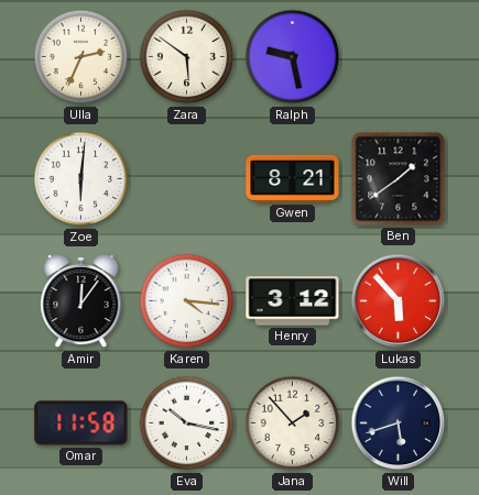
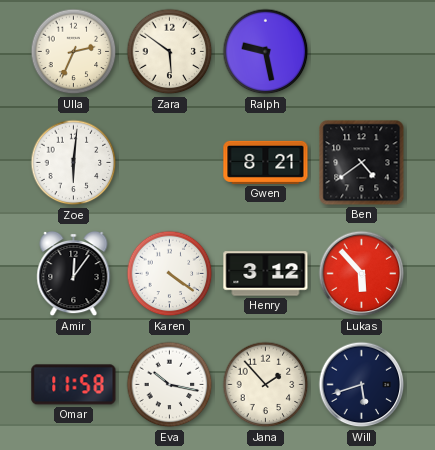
Ben: 1:39 -> 4:39
Karen: 4:16 -> 4:21
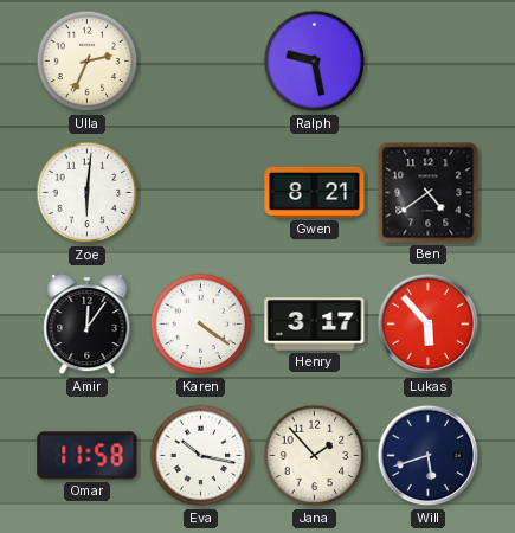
Zara: 5:51 -> none
Henry: 3:12 -> 3:17
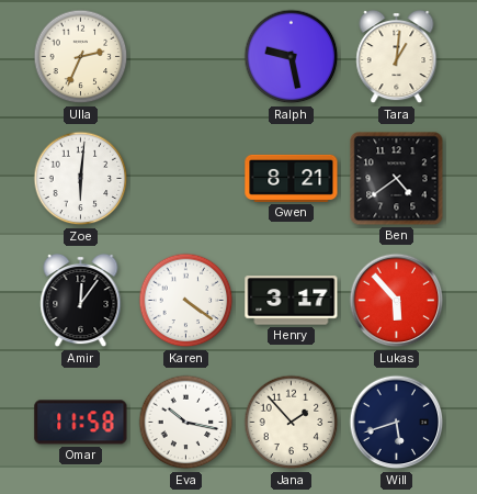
Tara: none -> 1:01
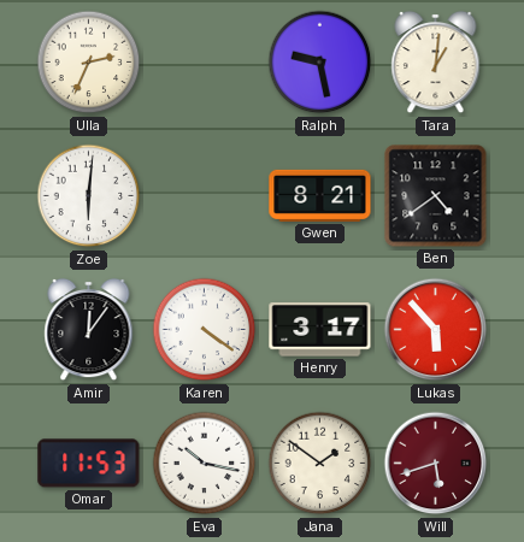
Omar: 11:58 -> 11:53
Jana: 1:53 -> 1:51
Will dial: navy -> burgundy
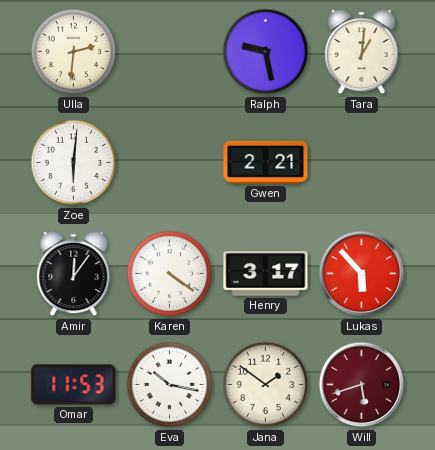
Ulla: 2:34 -> 2:31
Gwen: 8:21 -> 2:21
Ben: 4:39 -> none
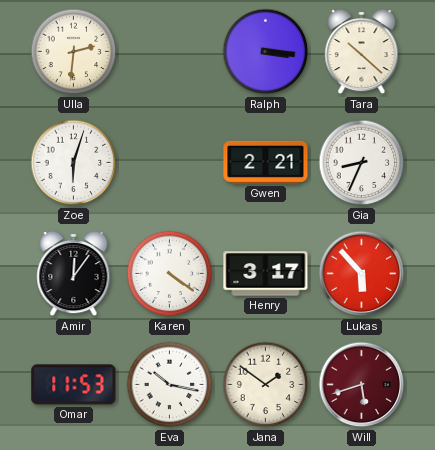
Ralph: 9:28 -> 3:16
Tara: 1:01 -> 10:22
Zoe: 6:01 -> 6:03
Gia: none -> 8:34
